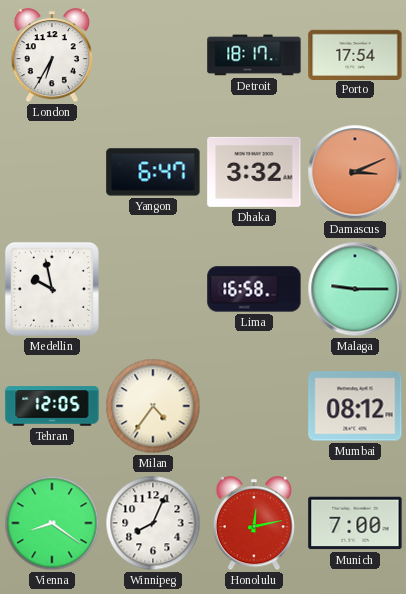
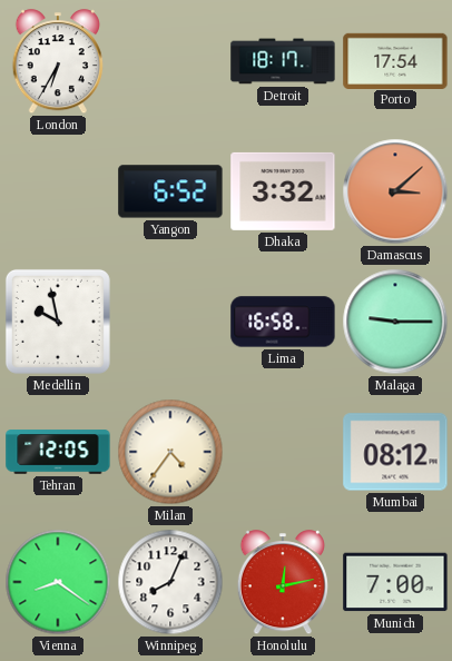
Yangon: 6:47 -> 6:52
Damascus: 3:11 -> 3:08
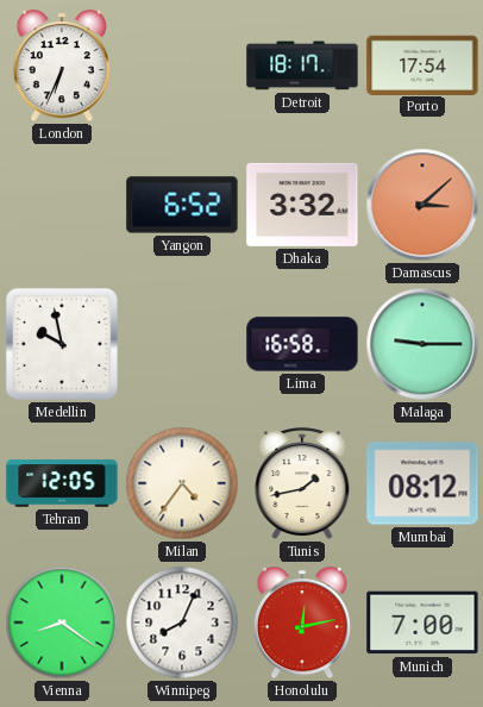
London: 6:35 -> 6:34
Tunis: none -> 1:43
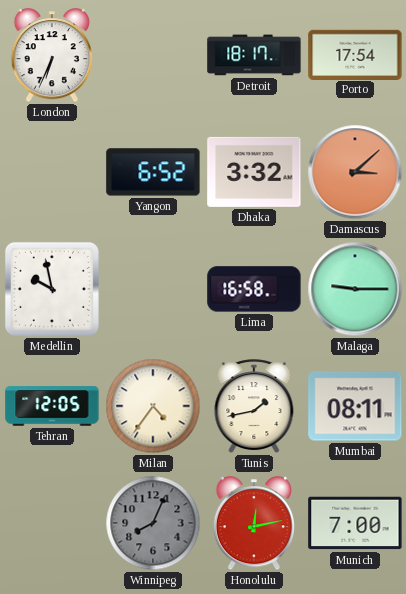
Mumbai: 08:12 -> 08:11
Vienna: 8:21 -> none
Winnipeg dial: white -> grey
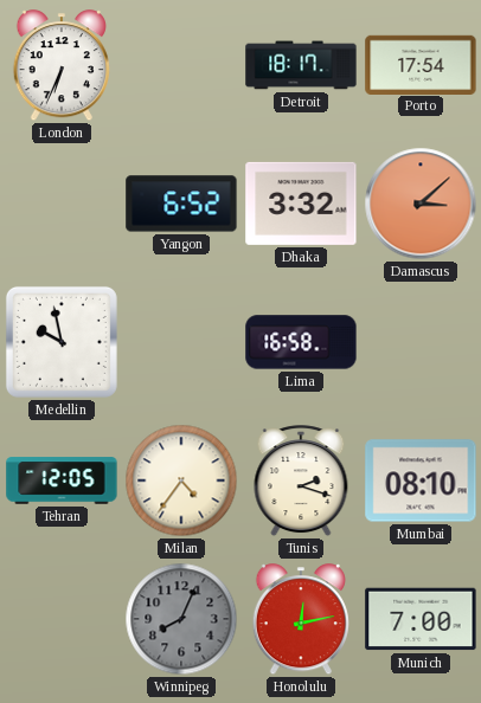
Malaga: 9:15 -> none
Tunis: 1:43 -> 2:18
Mumbai: 08:11 -> 08:10
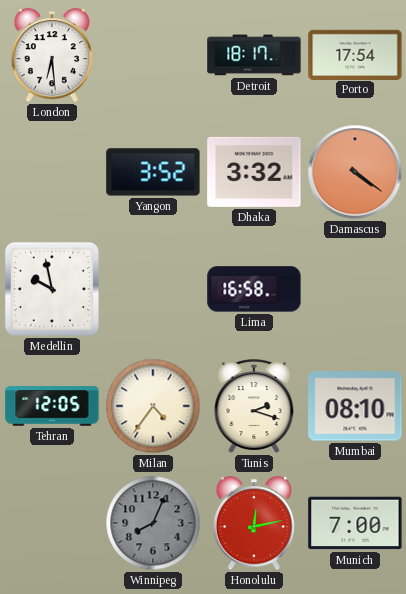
London: 6:34 -> 6:29
Yangon: 6:52 -> 3:52
Damascus: 3:08 -> 4:21
